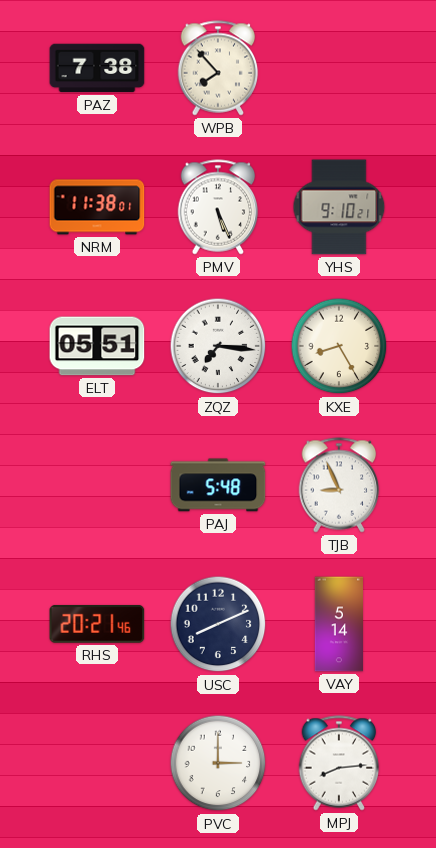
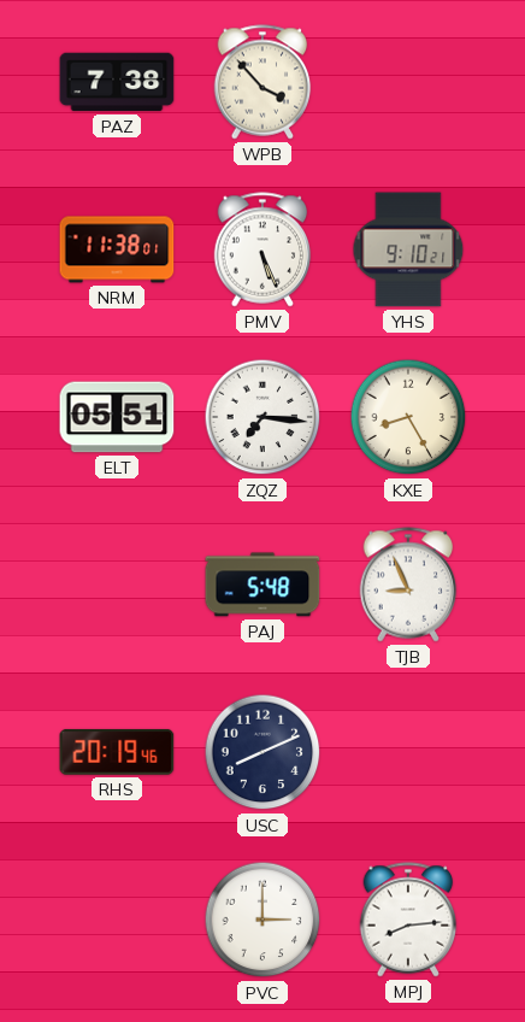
WPB: 7:53 -> 3:53
RHS: 20:21 -> 20:19
VAY: 5:14 -> none
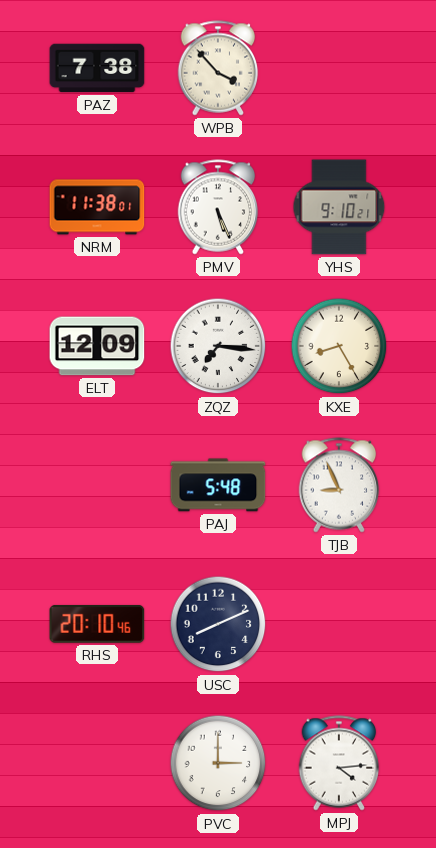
ELT: 05:51 -> 12:09
RHS: 20:19 -> 20:10
MPJ: 8:14 -> 4:14
